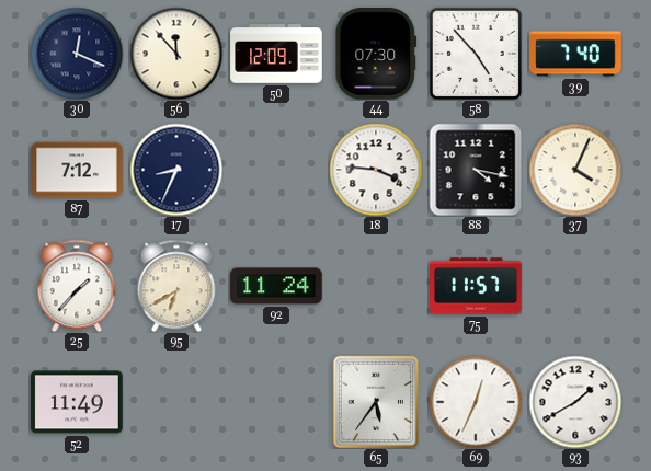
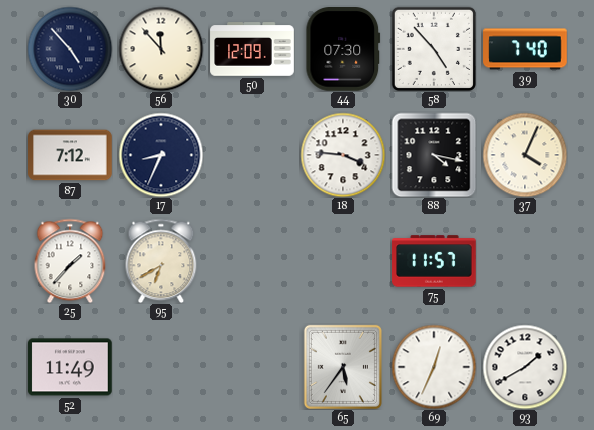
30: 12:19 -> 4:53
92: 11:24 -> none
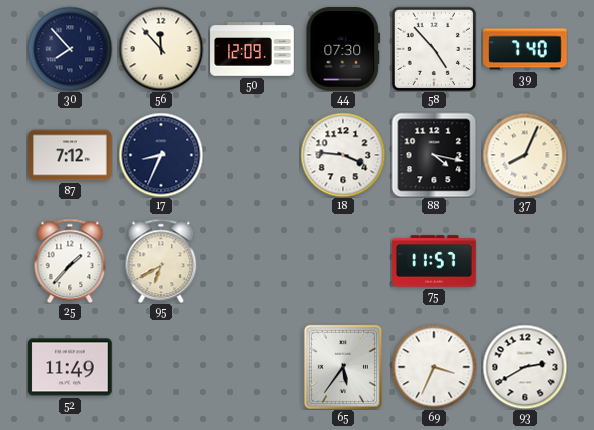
30: 4:53 -> 7:53
37: 4:04 -> 8:04
69: 12:34 -> 3:34
93: 1:40 -> 2:40
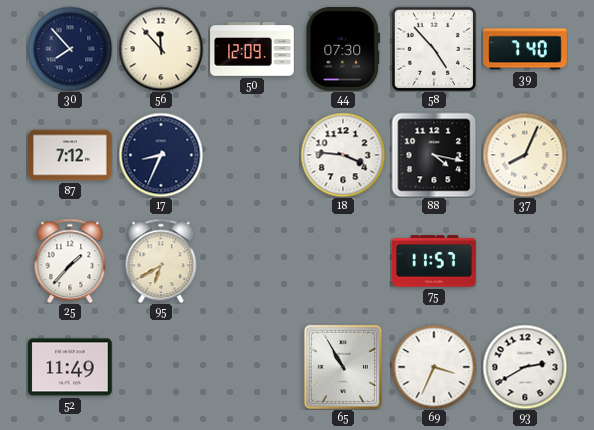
65: 5:36 -> 10:55
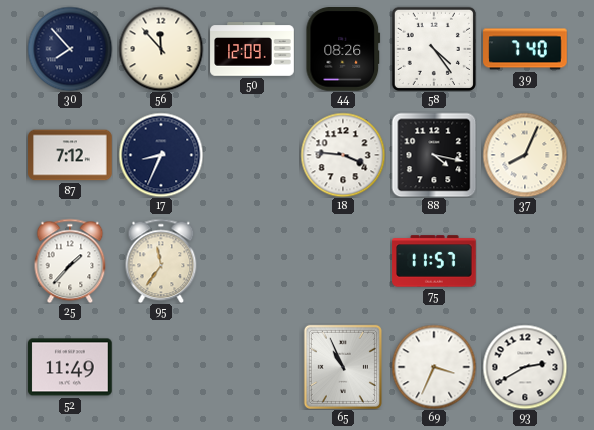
44: 07:30 -> 08:26
58: 4:53 -> 4:24
95: 6:40 -> 11:36
65: 10:55 -> 10:56
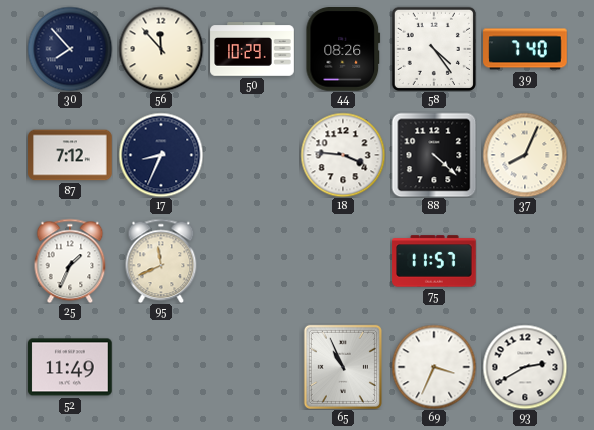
50: 12:09 -> 10:29
88: 4:17 -> 4:22
25: 1:37 -> 1:34
95: 11:36 -> 11:41
